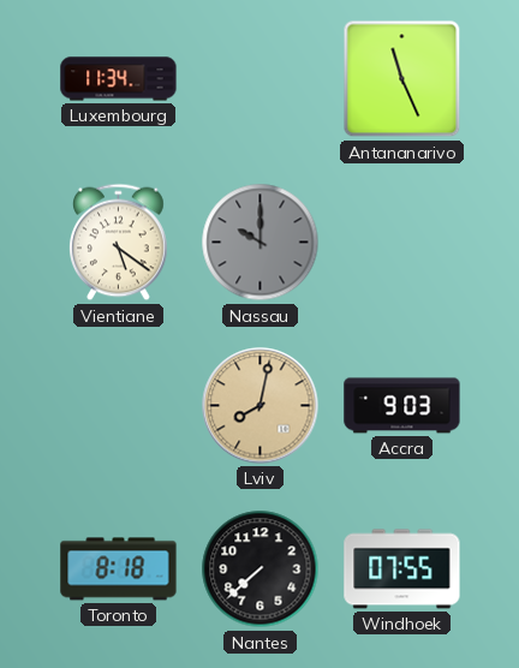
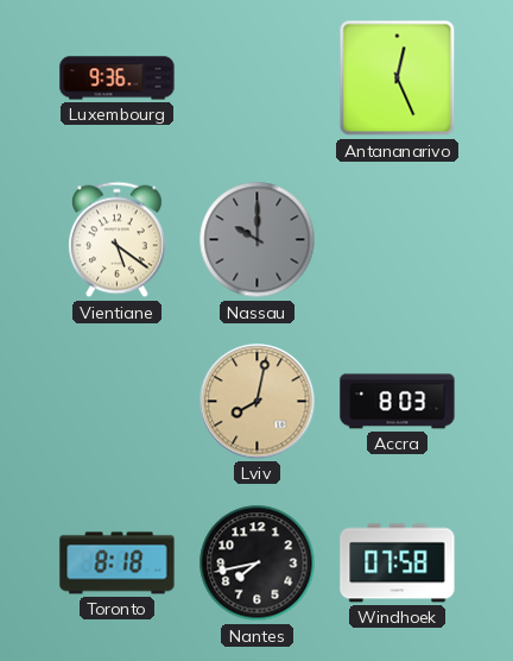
Luxembourg: 11:34 -> 9:36
Antananarivo: 11:26 -> 12:26
Accra: 9:03 -> 8:03
Nantes: 7:38 -> 7:43
Windhoek: 07:55 -> 07:58
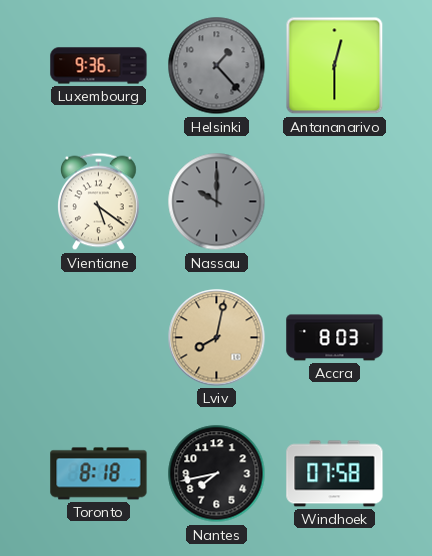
Helsinki: none -> 1:23
Antananarivo: 12:26 -> 12:30
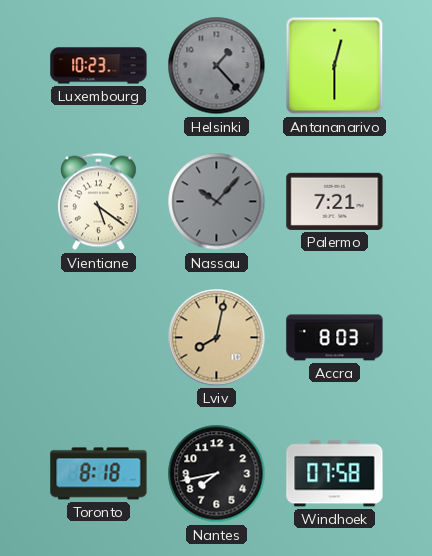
Luxembourg: 9:36 -> 10:23
Nassau: 10:00 -> 10:07
Palermo: none -> 7:21
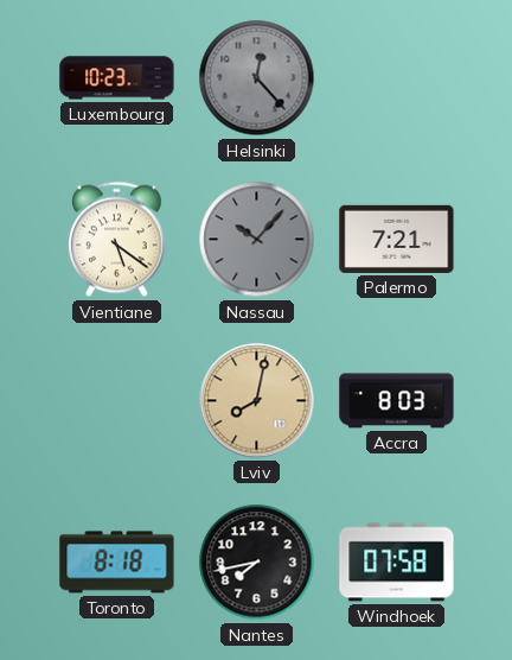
Helsinki: 1:23 -> 12:23
Antananarivo: 12:30 -> none
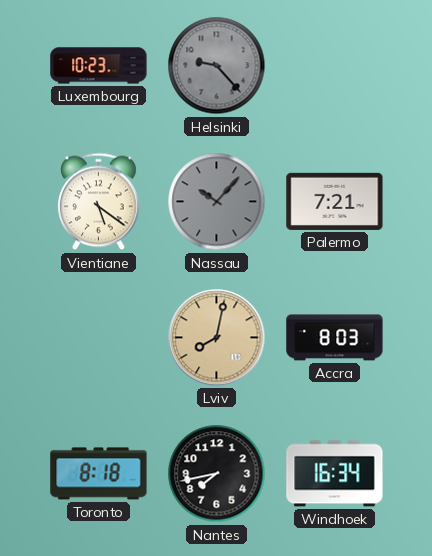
Helsinki: 12:23 -> 9:23
Windhoek: 07:58 -> 16:34
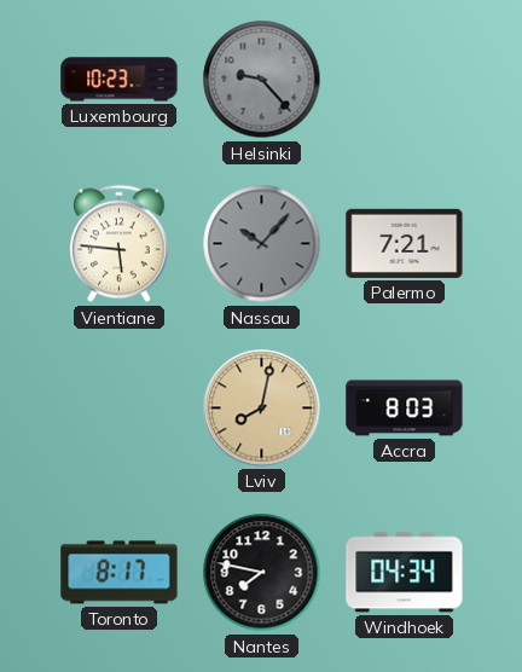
Vientiane: 5:21 -> 5:46
Toronto: 8:18 -> 8:17
Nantes: 7:43 -> 7:47
Windhoek: 16:34 -> 04:34
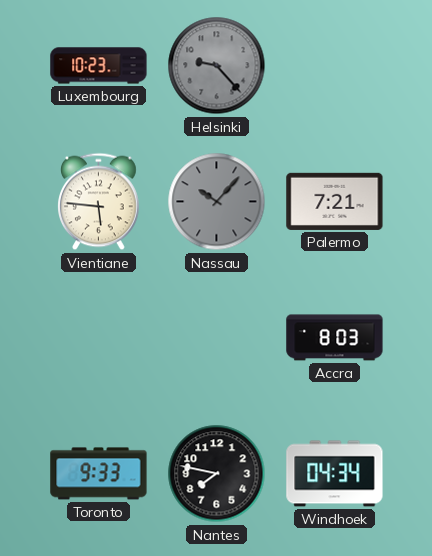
Lviv: 8:02 -> none
Toronto: 8:17 -> 9:33
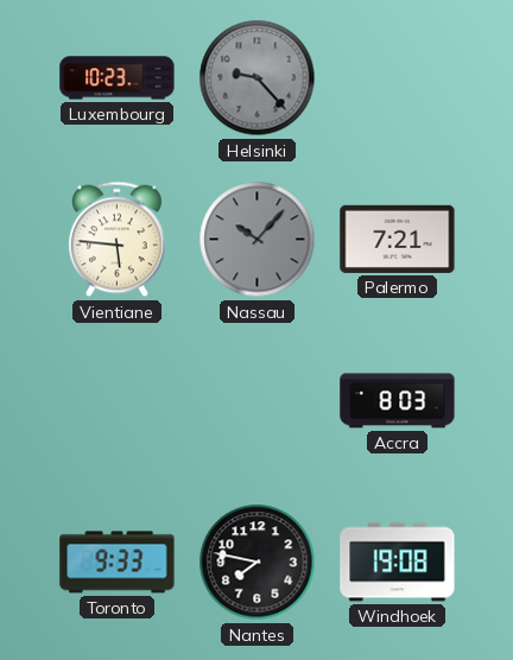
Windhoek: 04:34 -> 19:08
